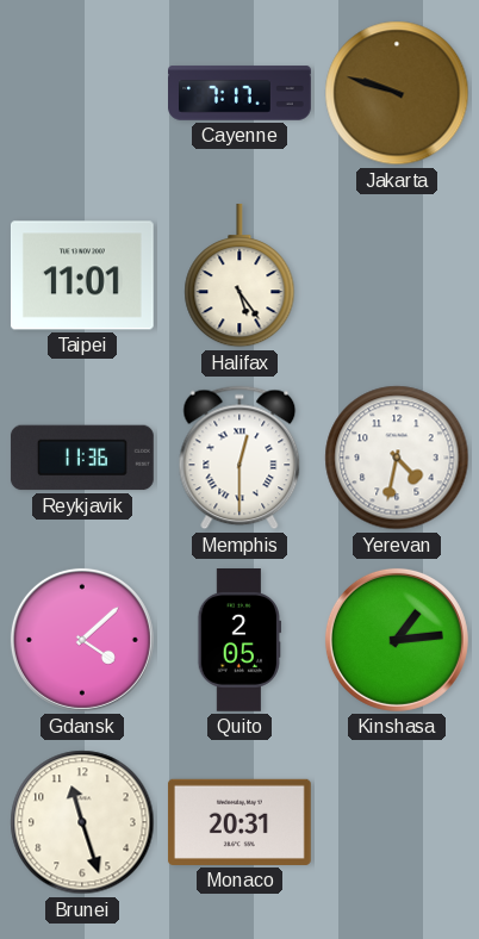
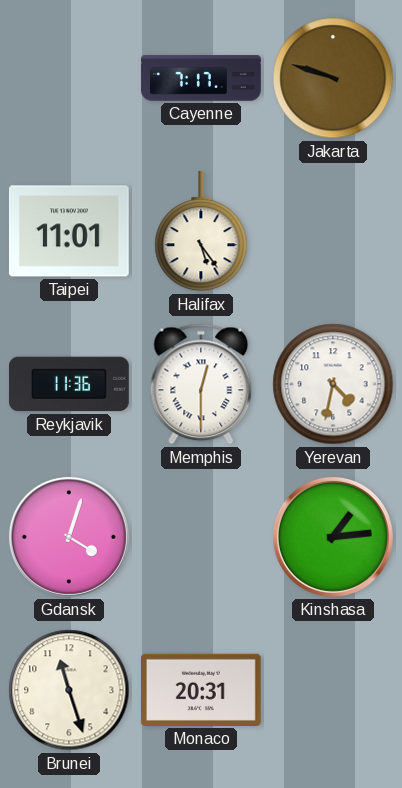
Gdansk: 4:08 -> 4:03
Quito: 2:05 -> none
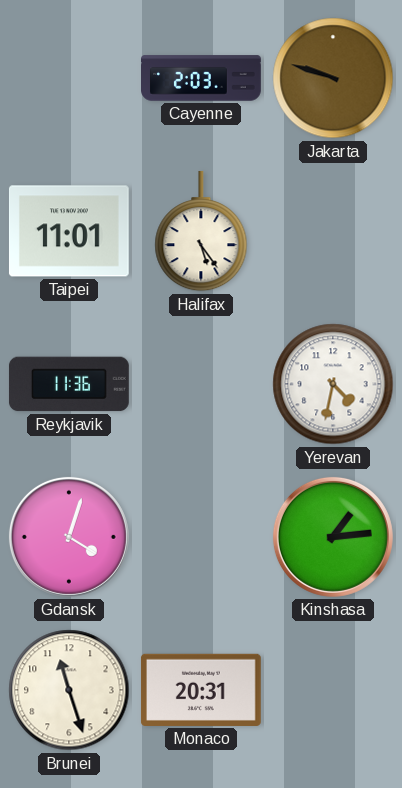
Cayenne: 7:17 -> 2:03
Memphis: 12:30 -> none
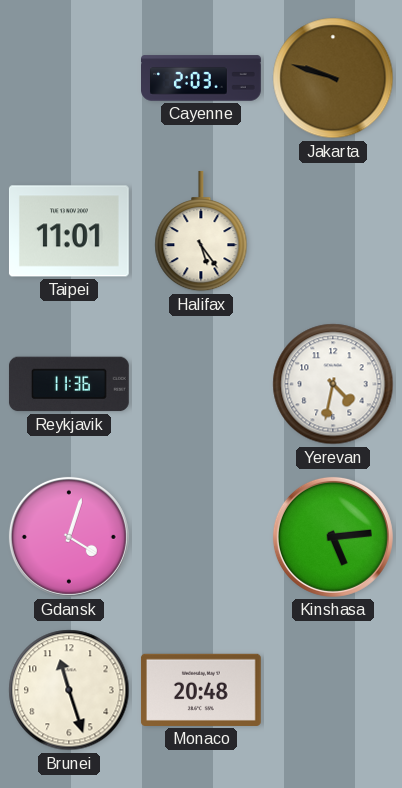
Kinshasa: 1:14 -> 5:14
Monaco: 20:31 -> 20:48
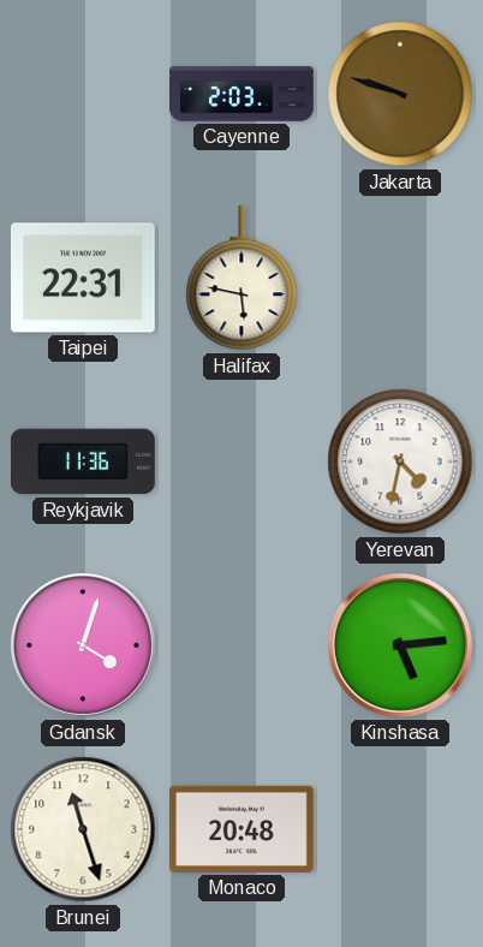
Taipei: 11:01 -> 22:31
Halifax: 5:24 -> 5:47
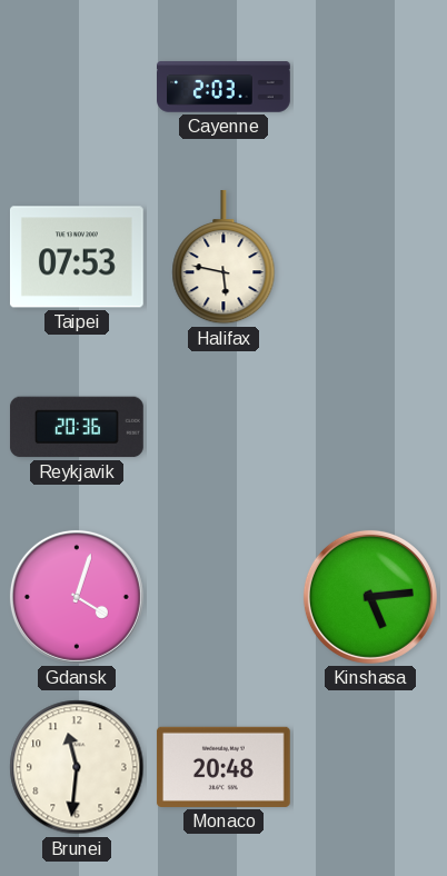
Jakarta: 9:48 -> none
Taipei: 22:31 -> 07:53
Reykjavik: 11:36 -> 20:36
Yerevan: 4:32 -> none
Brunei: 11:27 -> 11:31
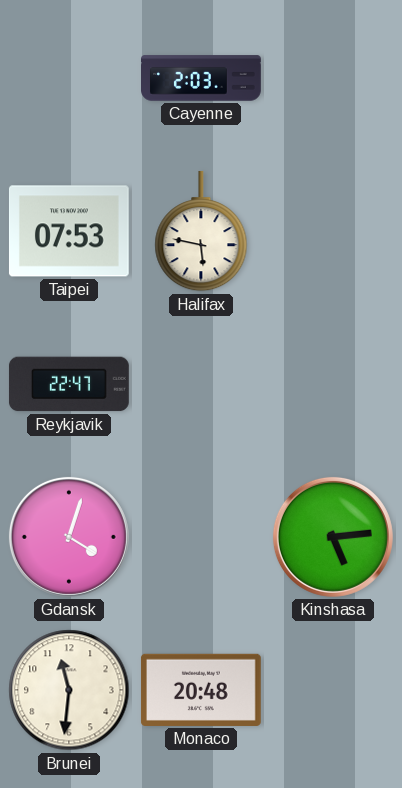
Reykjavik: 20:36 -> 22:47
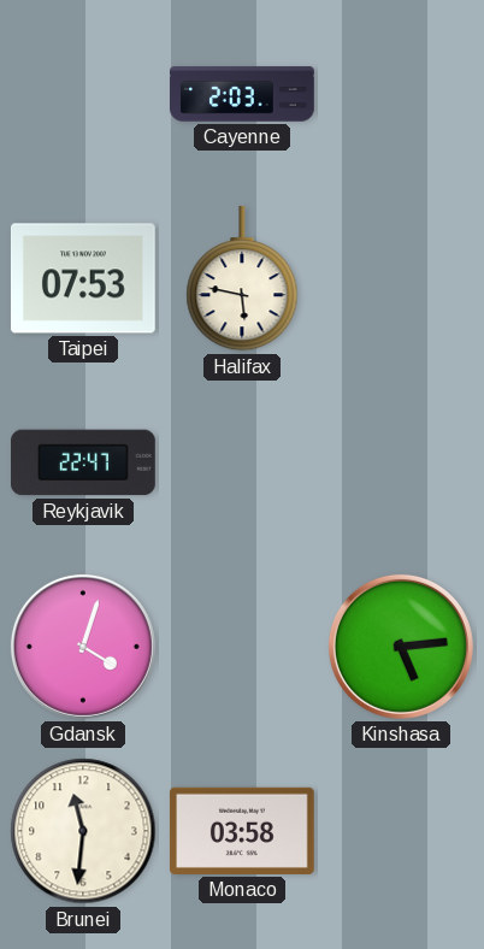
Monaco: 20:48 -> 03:58
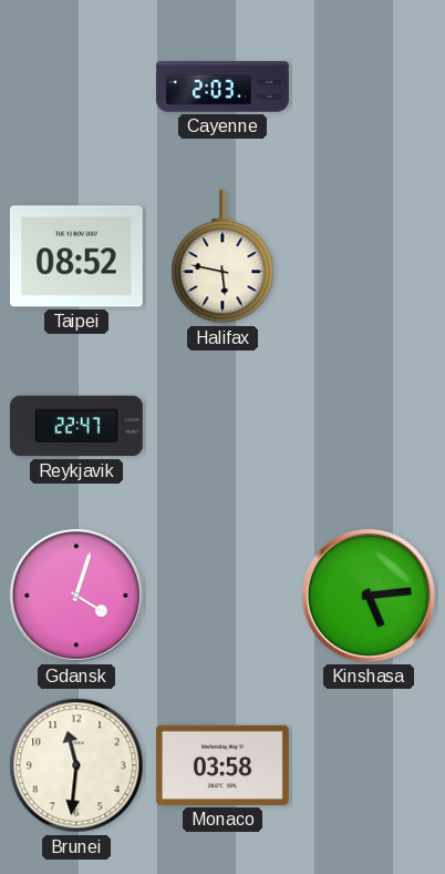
Taipei: 07:53 -> 08:52
